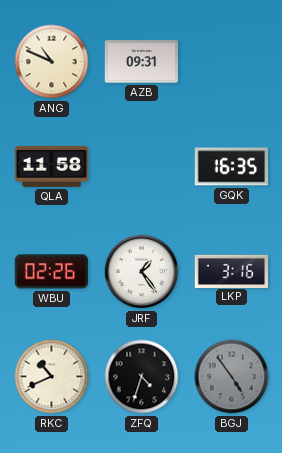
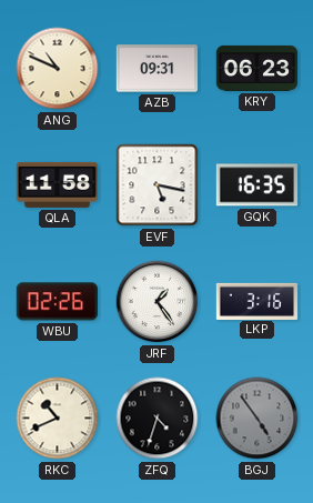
KRY: none -> 06:23
EVF: none -> 5:17
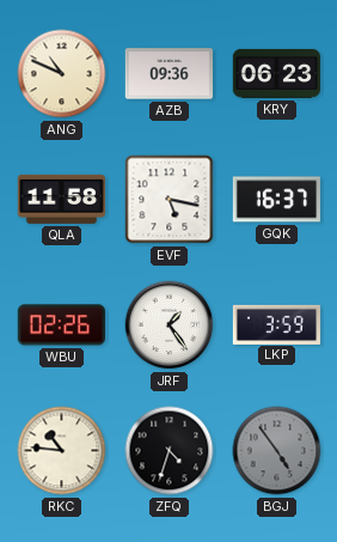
AZB: 09:31 -> 09:36
GQK: 16:35 -> 16:37
LKP: 3:16 -> 3:59
RKC: 10:41 -> 10:46
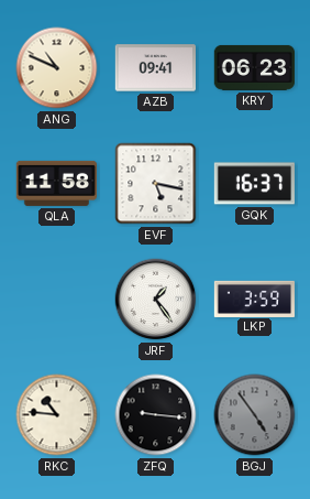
AZB: 09:36 -> 09:41
WBU: 02:26 -> none
ZFQ: 4:33 -> 9:16
